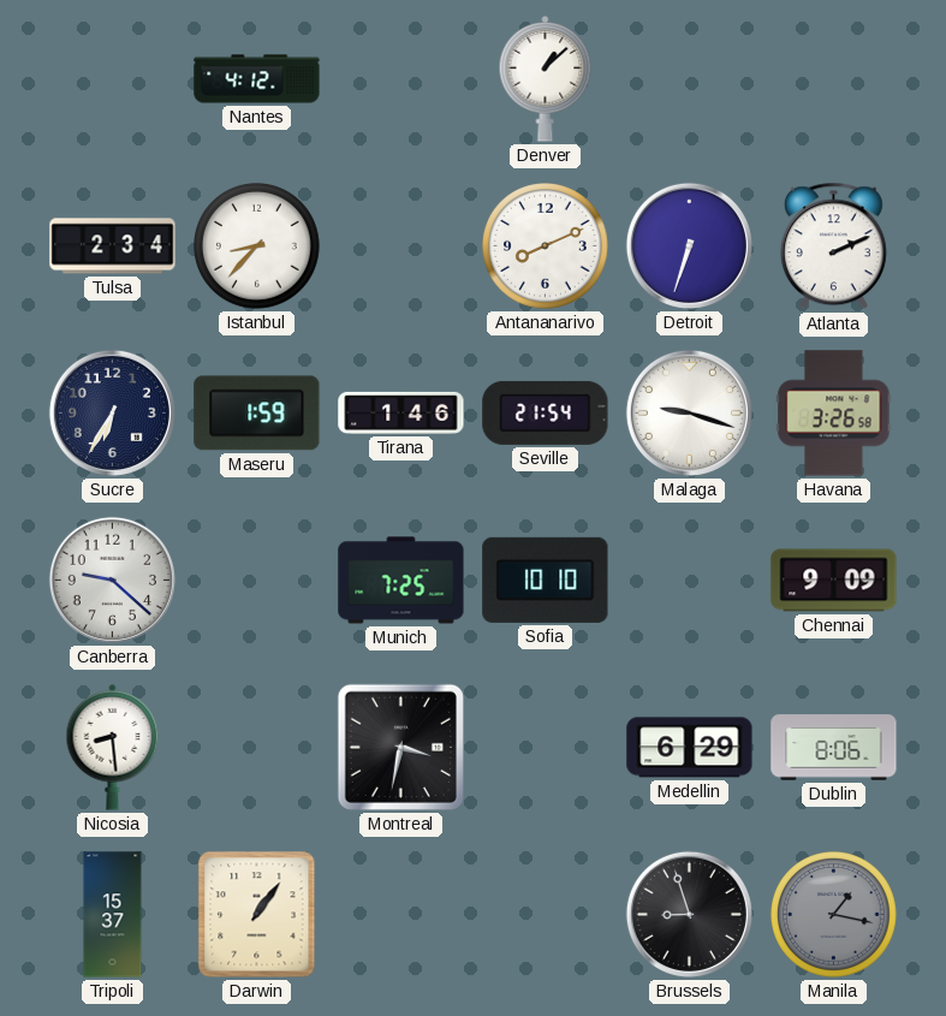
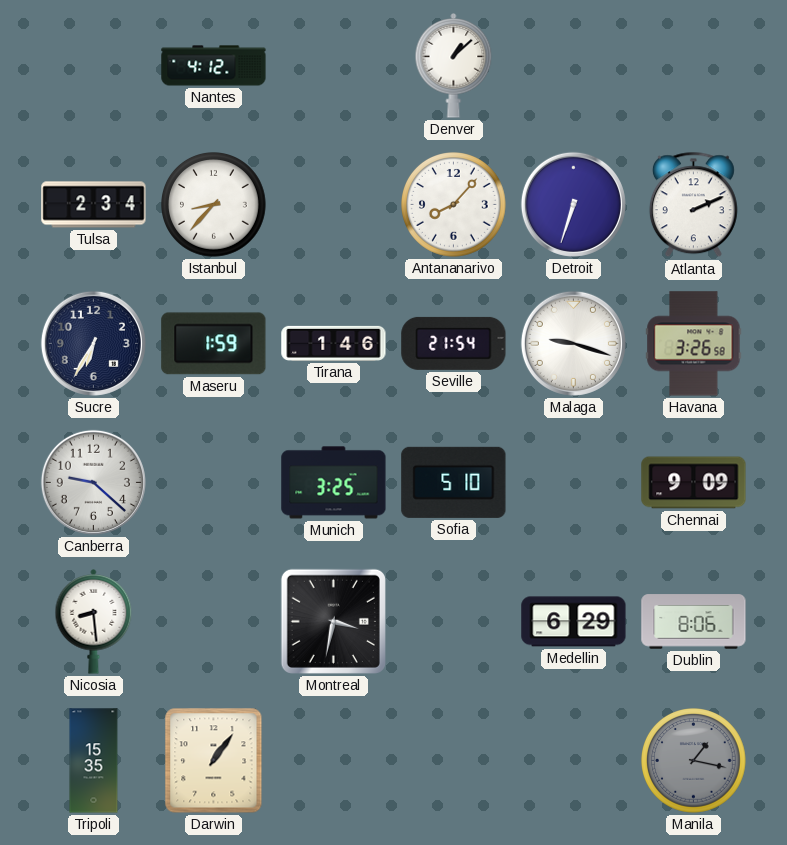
Antananarivo: 8:11 -> 8:07
Munich: 7:25 -> 3:25
Sofia: 10:10 -> 5:10
Tripoli: 15:37 -> 15:35
Brussels: 8:57 -> none
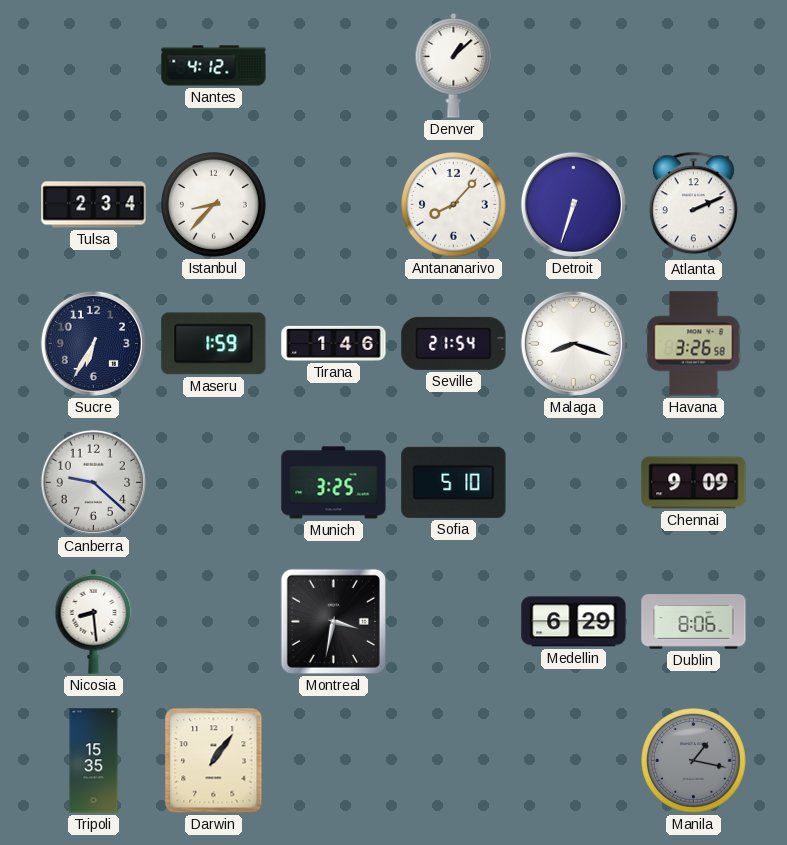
Malaga: 9:18 -> 8:18
